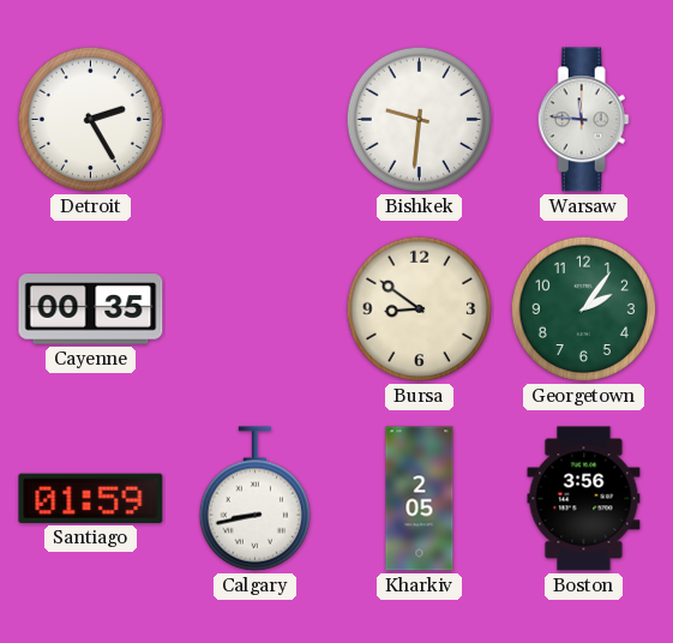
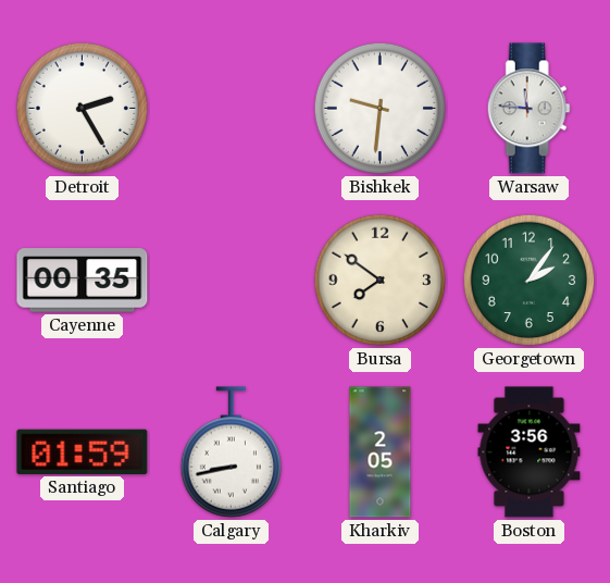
Bursa: 8:51 -> 7:51
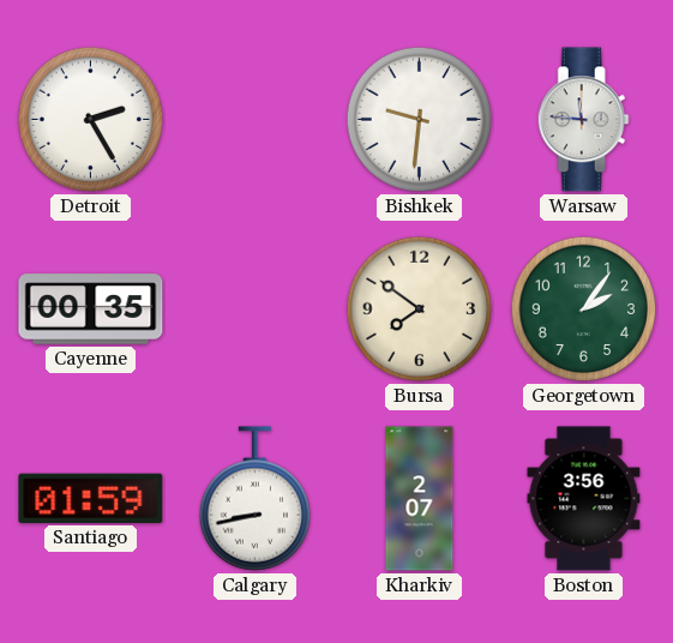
Kharkiv: 2:05 -> 2:07
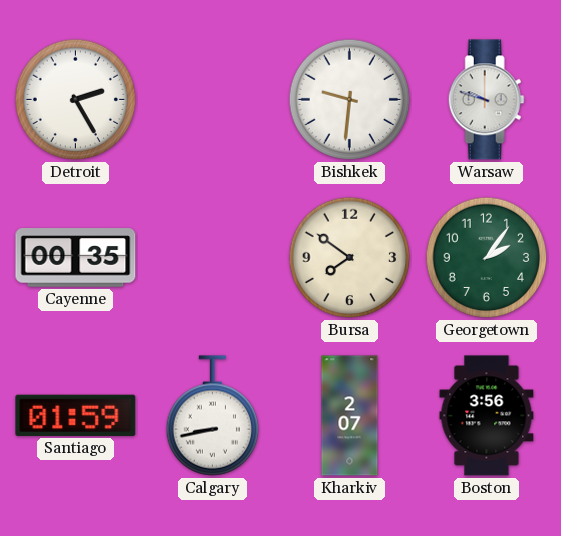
Warsaw: 11:46 -> 9:48
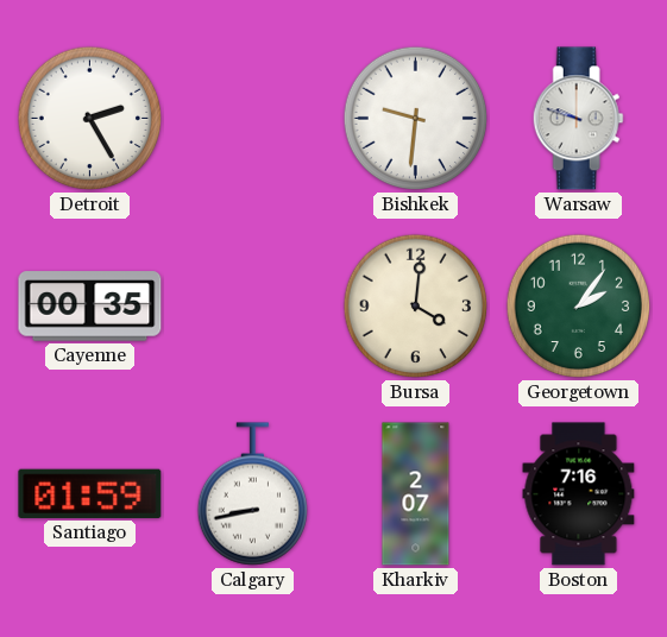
Bursa: 7:51 -> 4:01
Boston: 3:56 -> 7:16
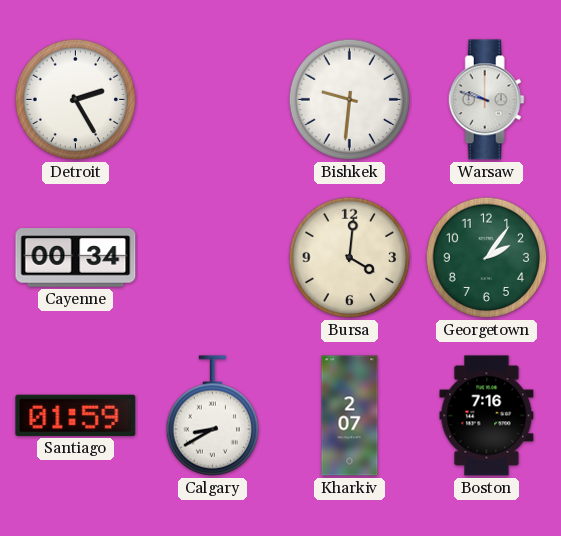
Cayenne: 00:35 -> 00:34
Calgary: 8:43 -> 8:40
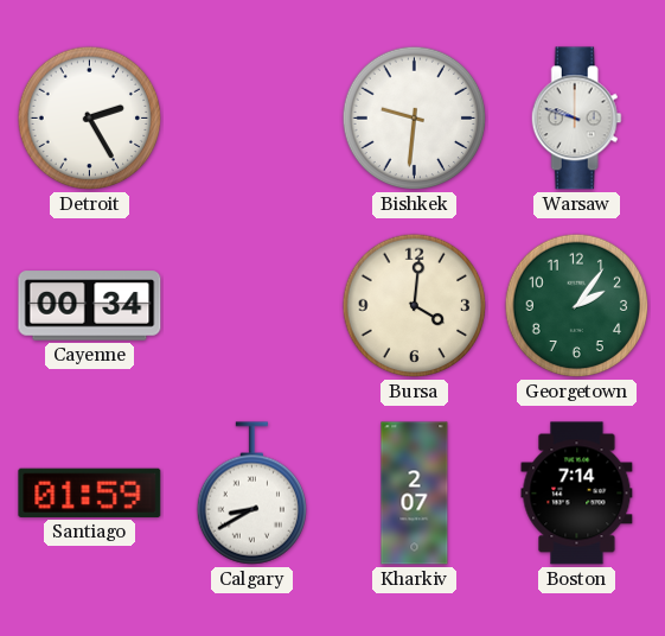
Boston: 7:16 -> 7:14
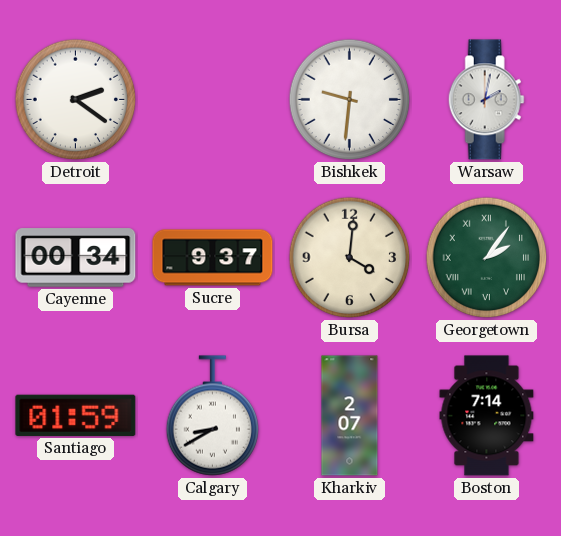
Detroit: 2:25 -> 2:21
Warsaw: 9:48 -> 2:02
Sucre: none -> 9:37
Georgetown numerals: Arabic -> Roman
